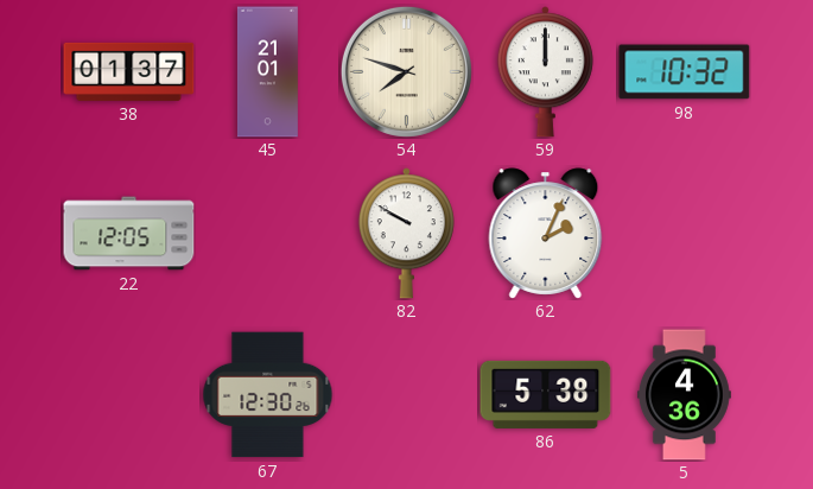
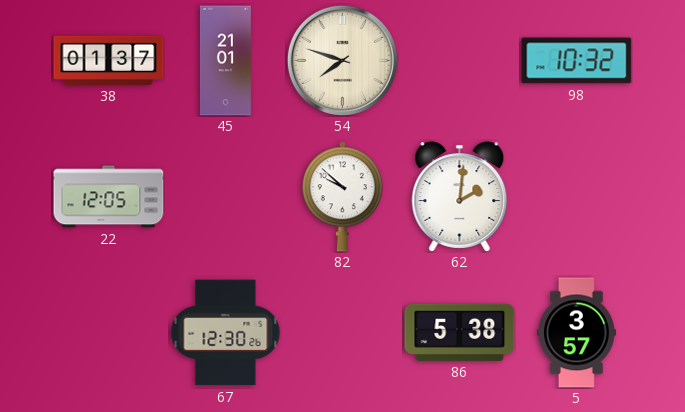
59: 12:00 -> none
82: 9:50 -> 9:52
62: 2:04 -> 2:01
5: 4:36 -> 3:57
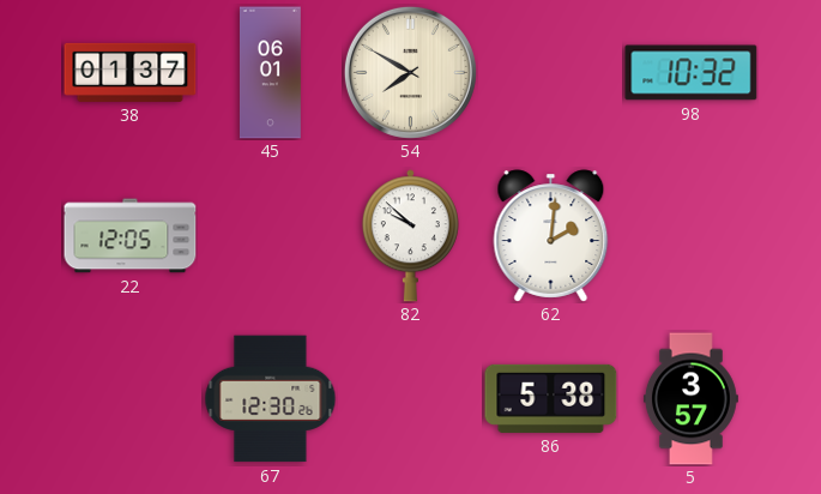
45: 21:01 -> 06:01
54: 7:48 -> 7:50
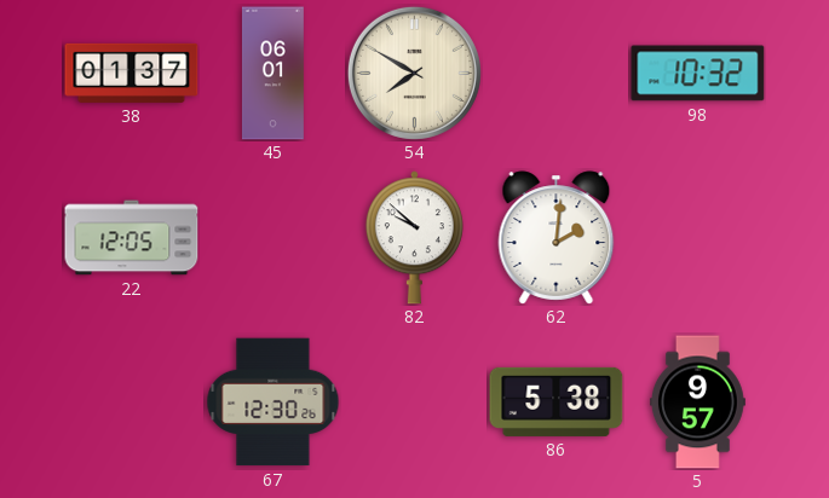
5: 3:57 -> 9:57
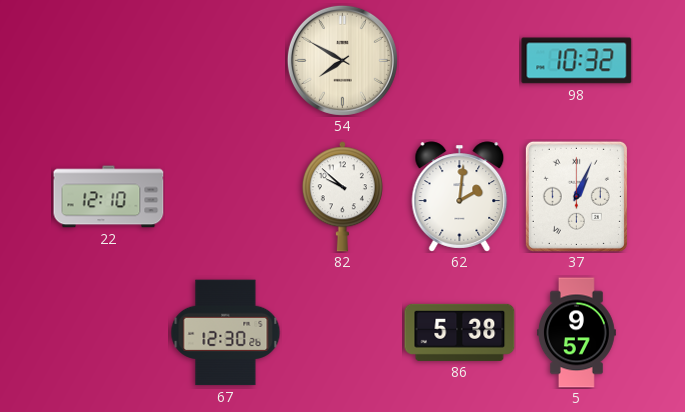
38: 01:37 -> none
45: 06:01 -> none
22: 12:05 -> 12:10
37: none -> 1:04
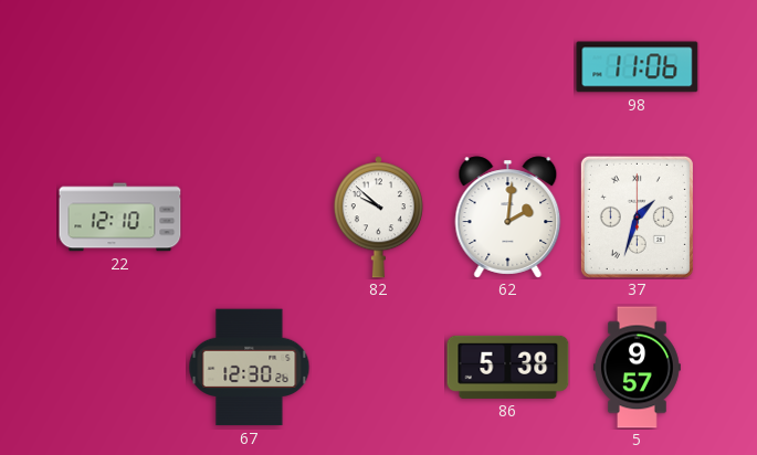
54: 7:50 -> none
98: 10:32 -> 11:06
37: 1:04 -> 1:33
